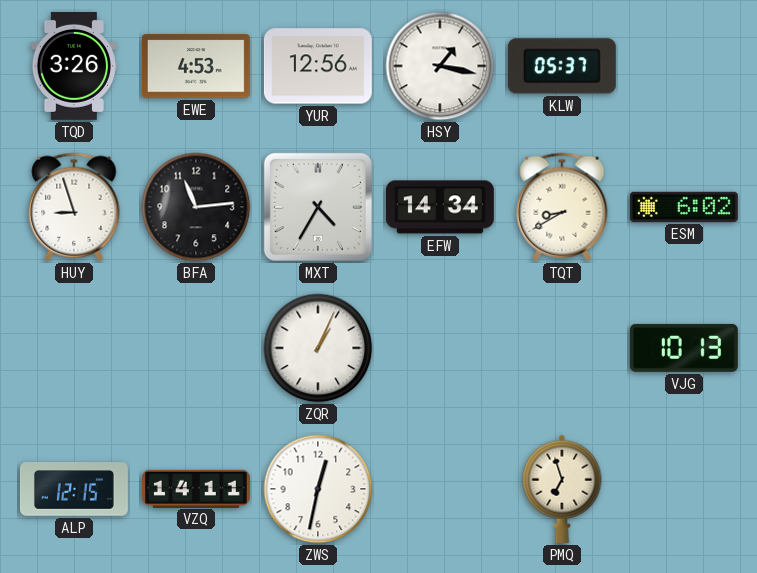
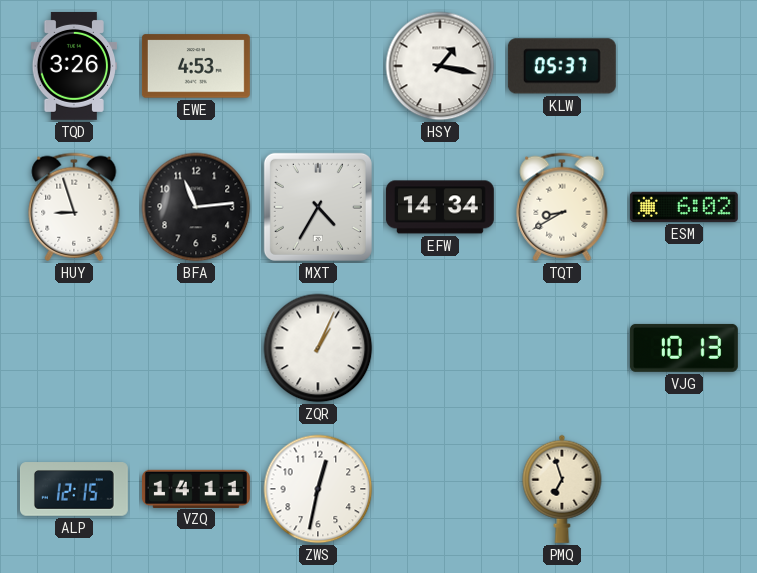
YUR: 12:56 -> none
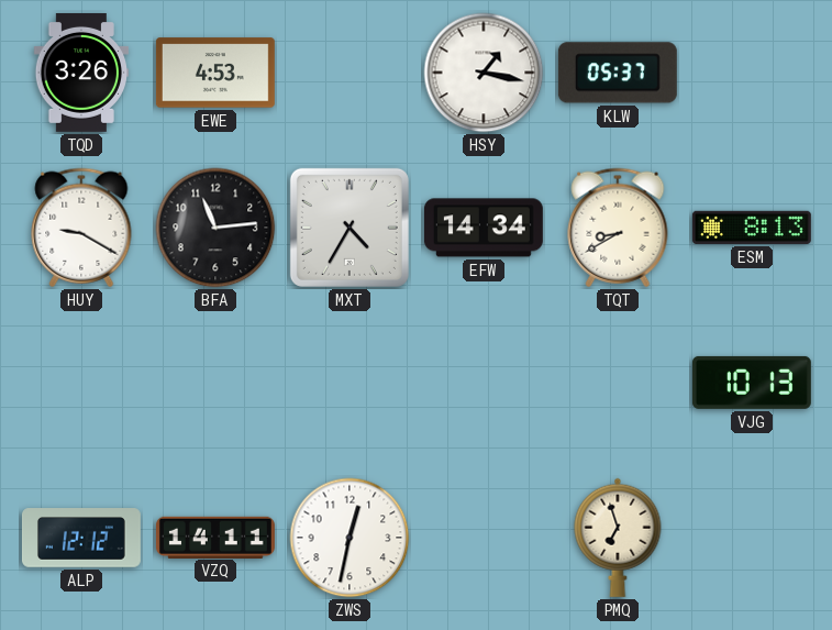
HUY: 8:57 -> 9:20
ESM: 6:02 -> 8:13
ZQR: 1:04 -> none
ALP: 12:15 -> 12:12
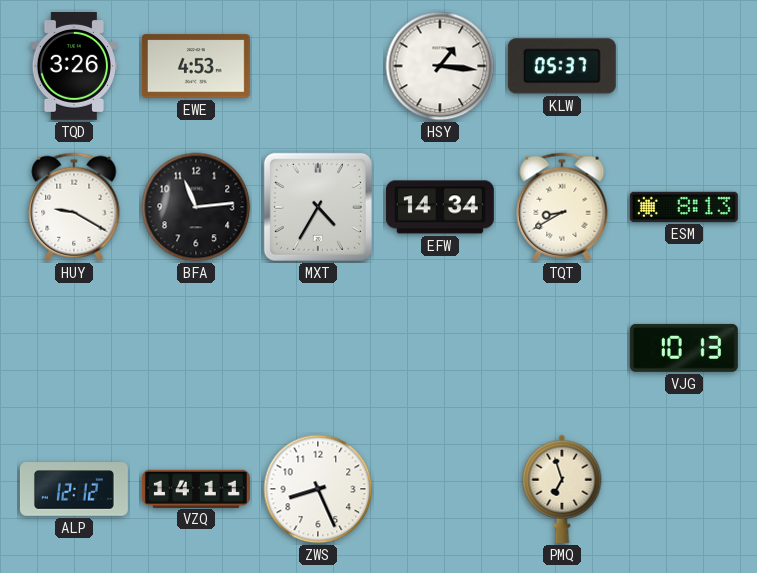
HSY: 1:17 -> 1:16
ZWS: 12:32 -> 8:26
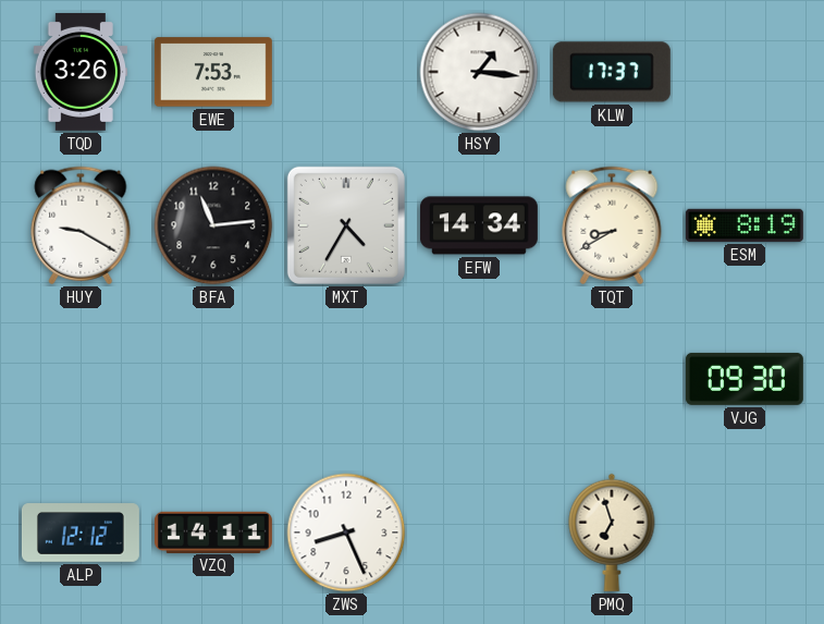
EWE: 4:53 -> 7:53
KLW: 05:37 -> 17:37
ESM: 8:13 -> 8:19
VJG: 10:13 -> 09:30
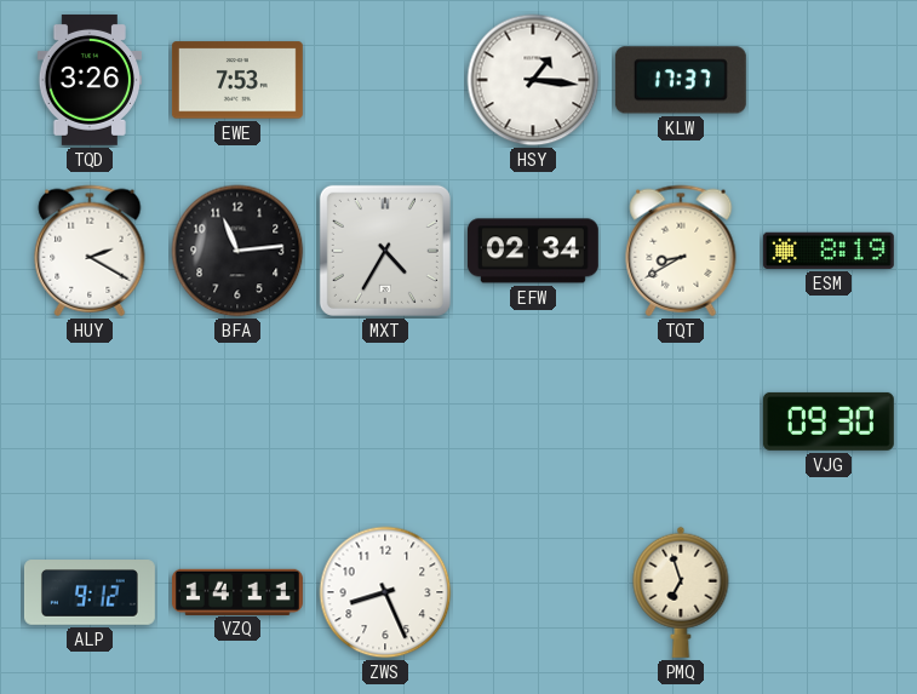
HUY: 9:20 -> 2:20
EFW: 14:34 -> 02:34
ALP: 12:12 -> 9:12
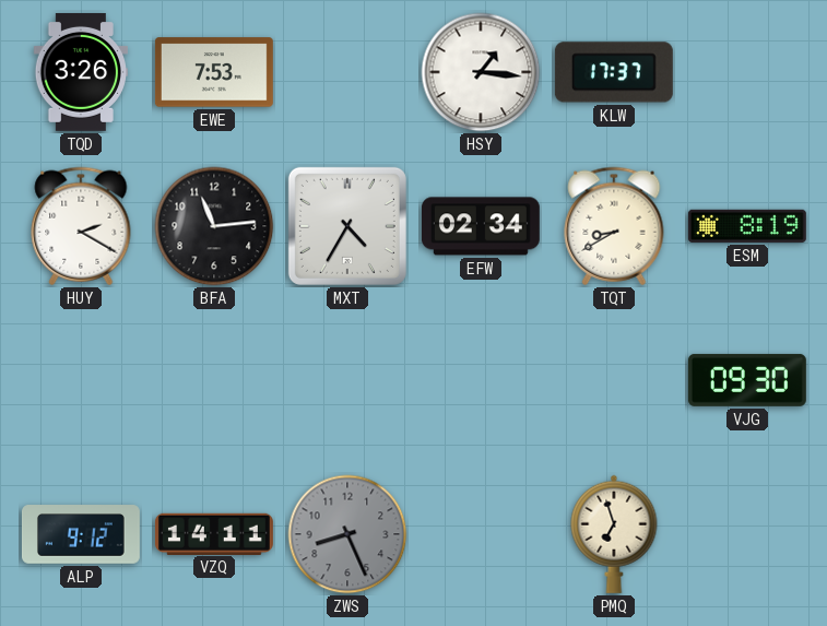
ZWS dial: white -> grey
